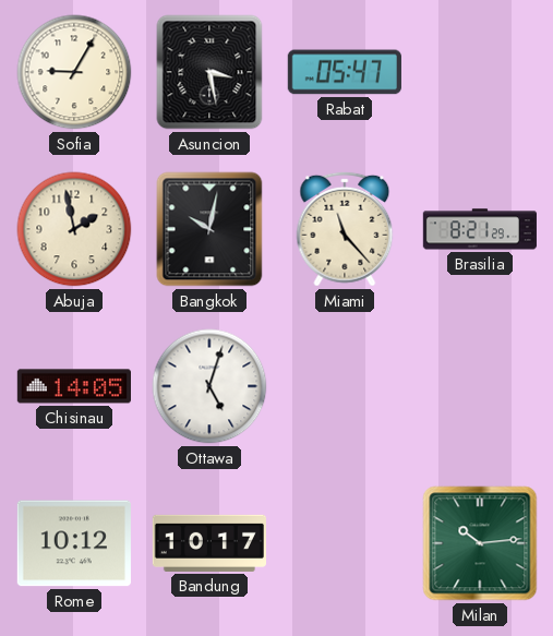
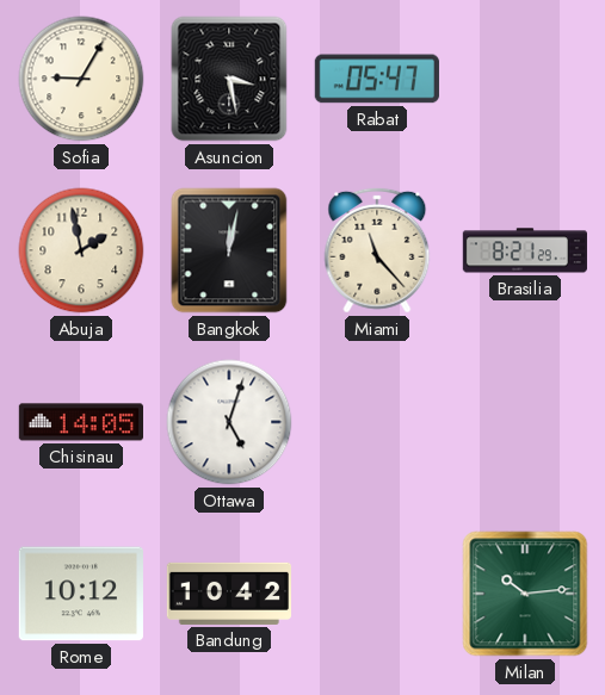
Bangkok: 10:02 -> 12:02
Bandung: 10:17 -> 10:42
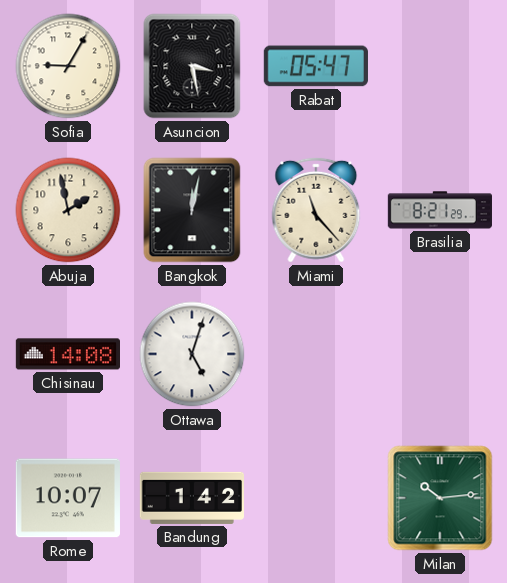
Chisinau: 14:05 -> 14:08
Rome: 10:12 -> 10:07
Bandung: 10:42 -> 1:42
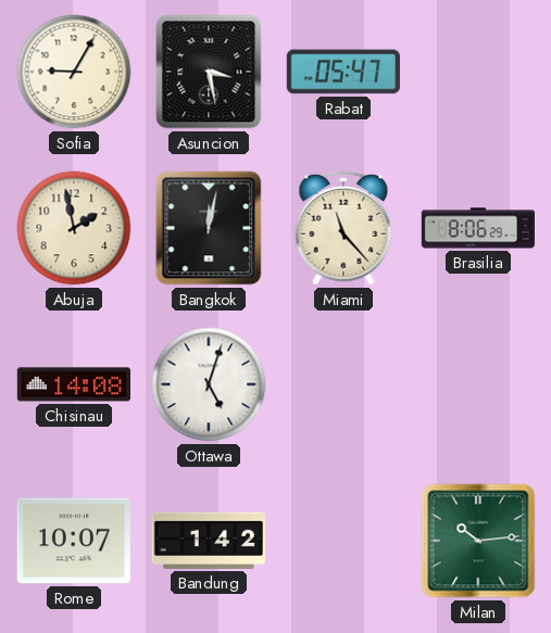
Brasilia: 8:21 -> 8:06
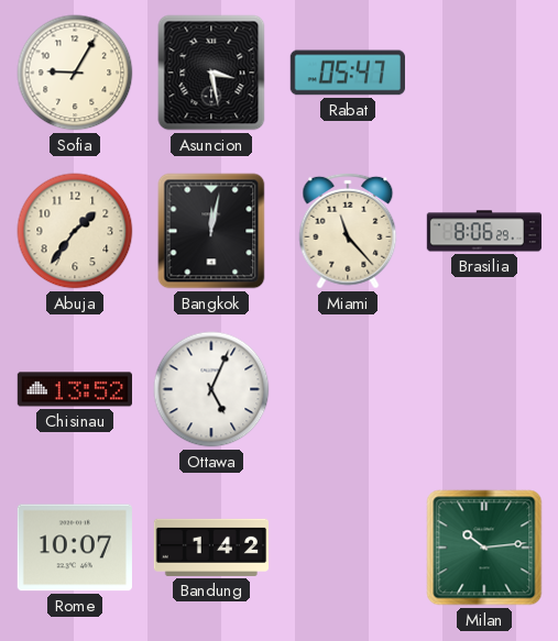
Abuja: 1:58 -> 1:36
Chisinau: 14:08 -> 13:52
Ottawa: 5:03 -> 5:04
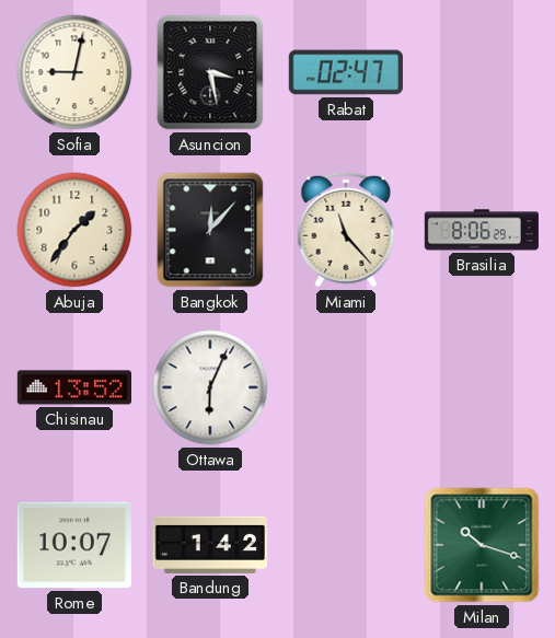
Sofia: 9:05 -> 9:02
Rabat: 05:47 -> 02:47
Bangkok: 12:02 -> 12:07
Ottawa: 5:04 -> 6:04
Milan: 10:14 -> 10:18
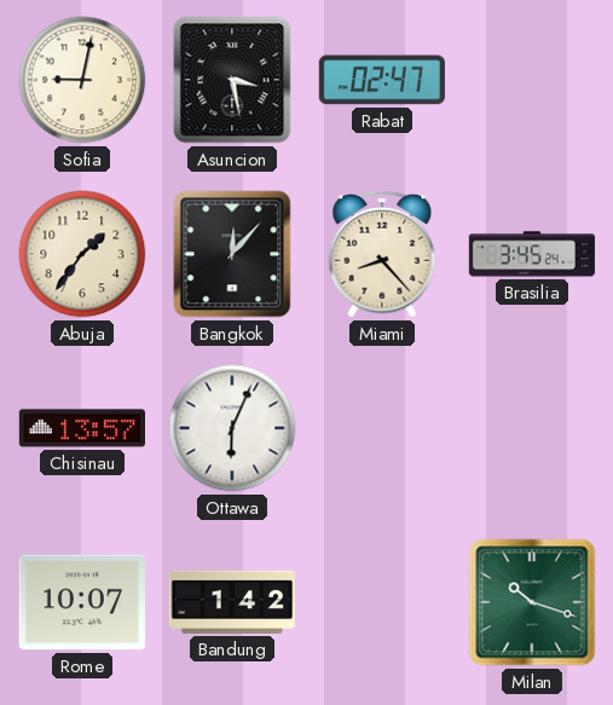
Miami: 11:23 -> 8:23
Brasilia: 8:06 -> 3:45
Chisinau: 13:52 -> 13:57
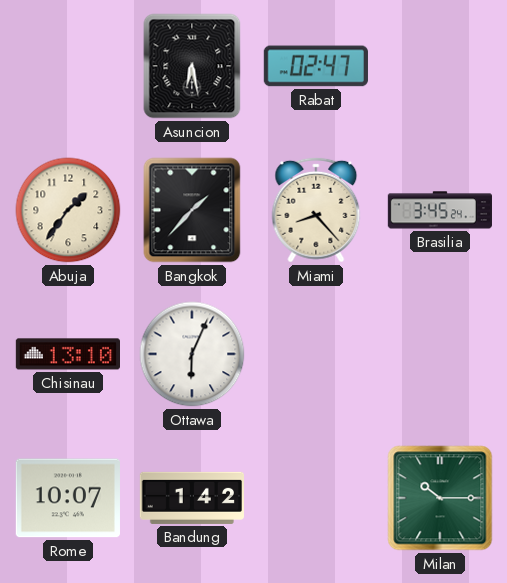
Sofia: 9:02 -> none
Asuncion: 3:28 -> 6:28
Bangkok: 12:07 -> 1:37
Chisinau: 13:57 -> 13:10
Milan: 10:18 -> 10:15
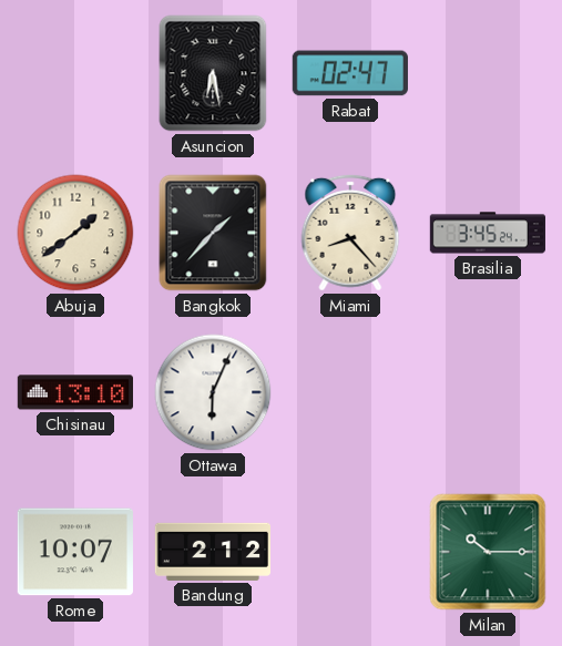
Abuja: 1:36 -> 1:39
Bandung: 1:42 -> 2:12
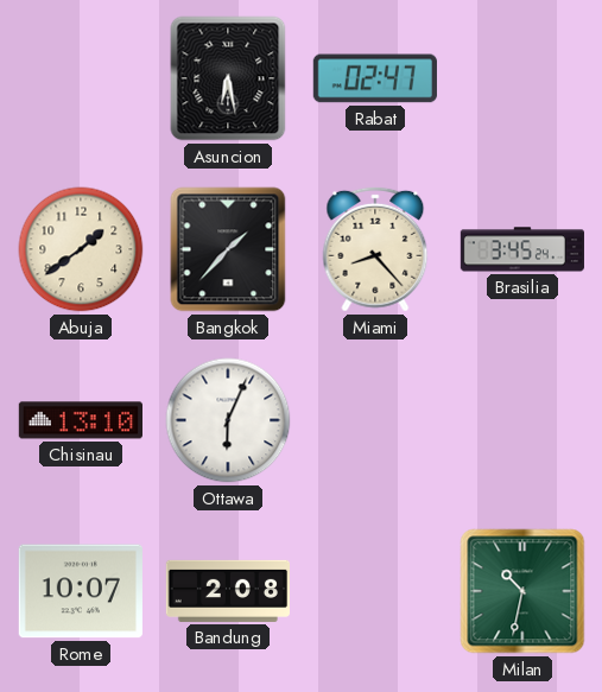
Bandung: 2:12 -> 2:08
Milan: 10:15 -> 10:32
